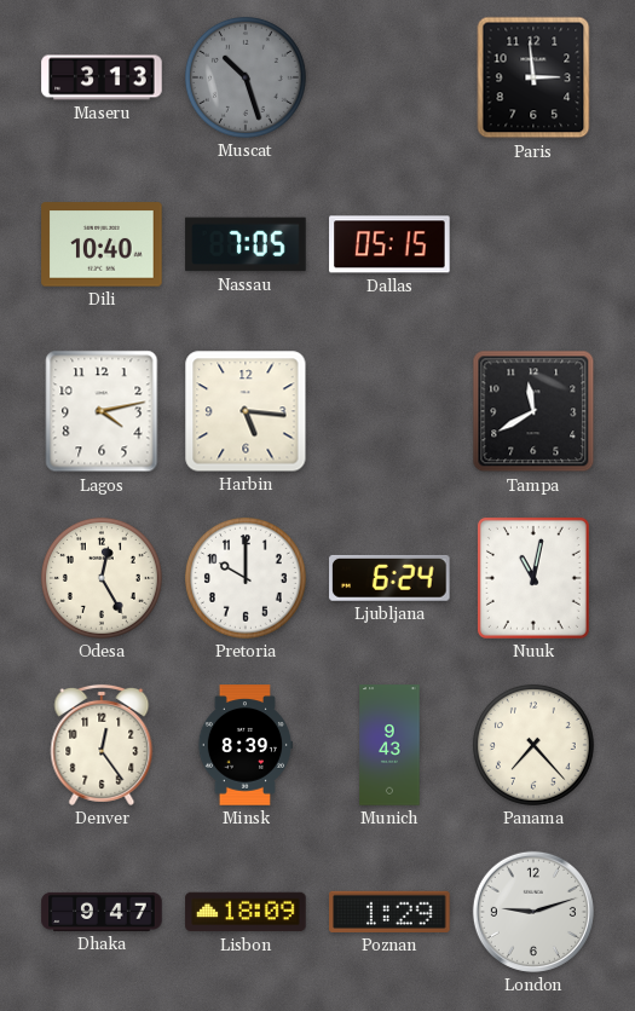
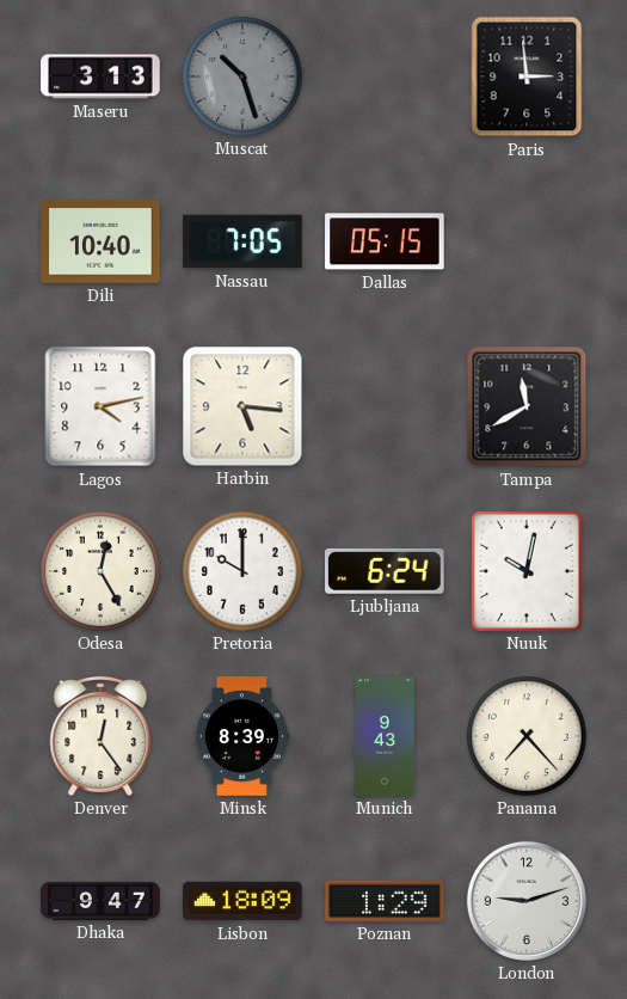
Nuuk: 11:02 -> 10:02
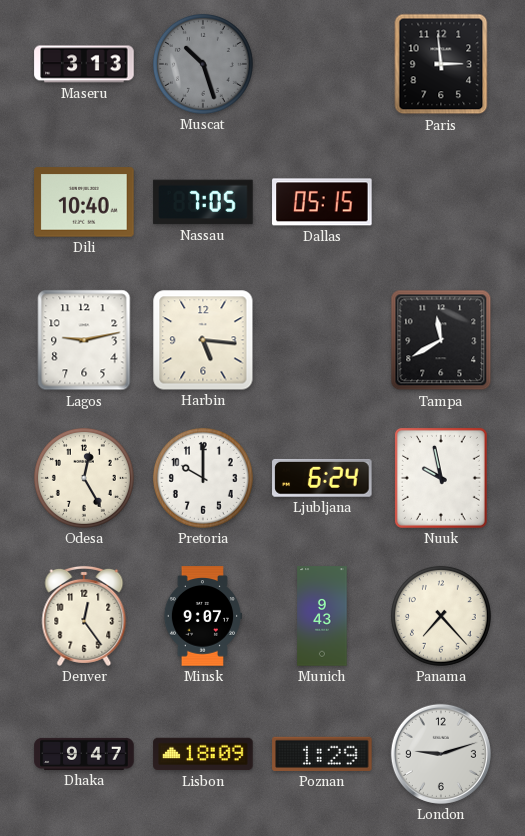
Lagos: 4:13 -> 9:13
Nuuk: 10:02 -> 9:58
Minsk: 8:39 -> 9:07
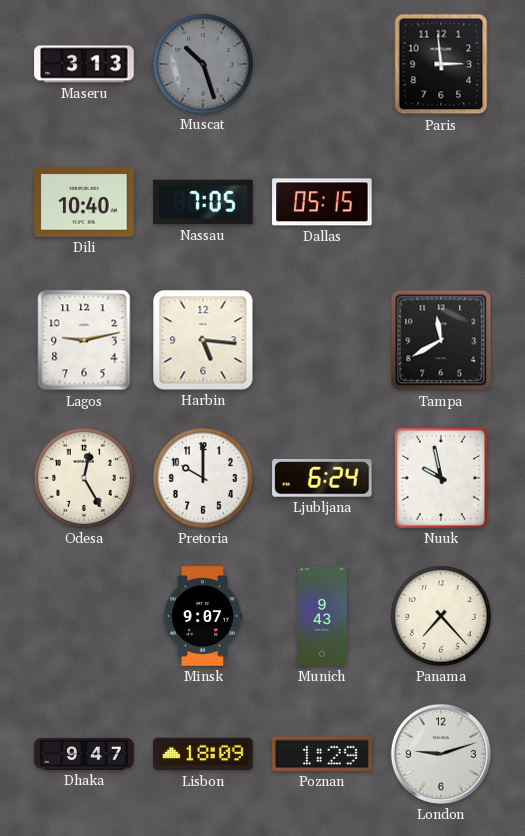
Denver: 12:24 -> none
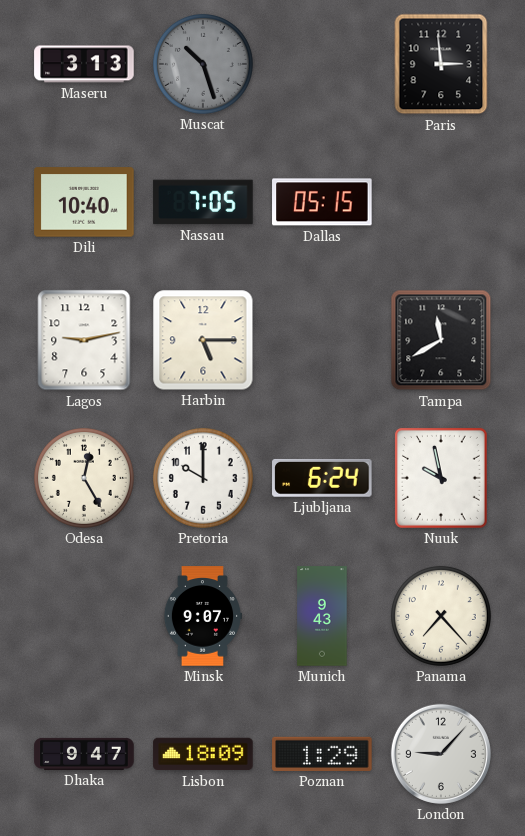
Harbin: 5:16 -> 5:15
London: 9:12 -> 9:07
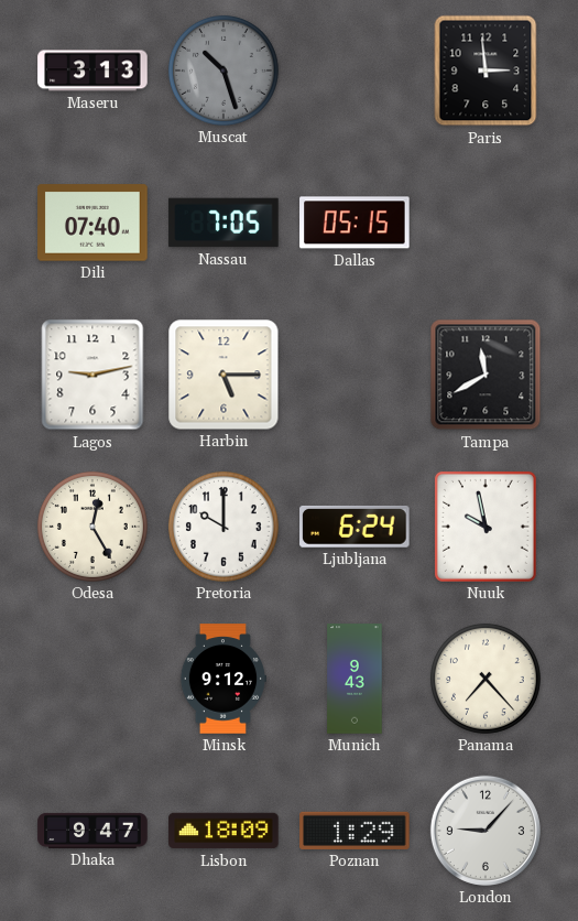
Dili: 10:40 -> 07:40
Minsk: 9:07 -> 9:12
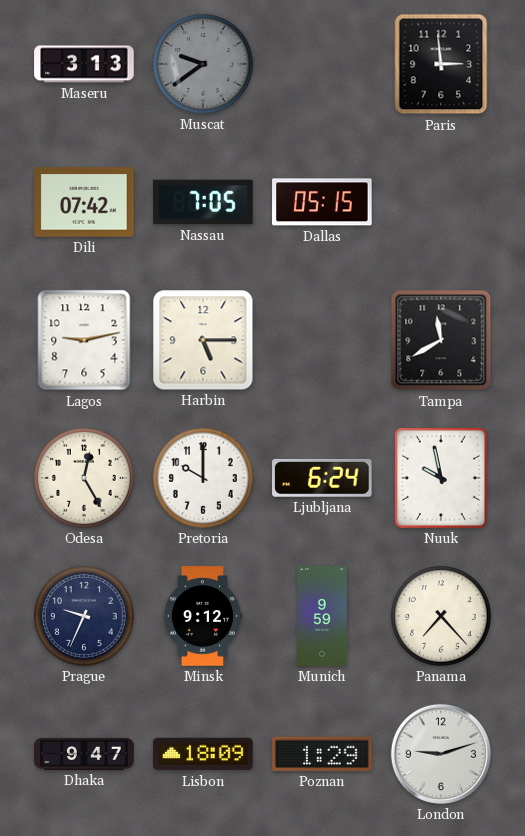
Muscat: 10:27 -> 9:39
Dili: 07:40 -> 07:42
Prague: none -> 9:34
Munich: 9:43 -> 9:59
London: 9:07 -> 9:12
